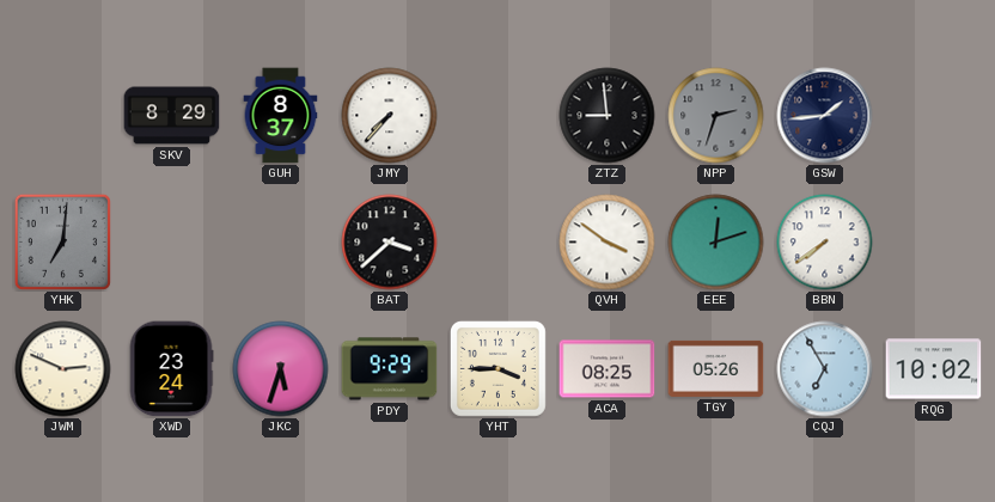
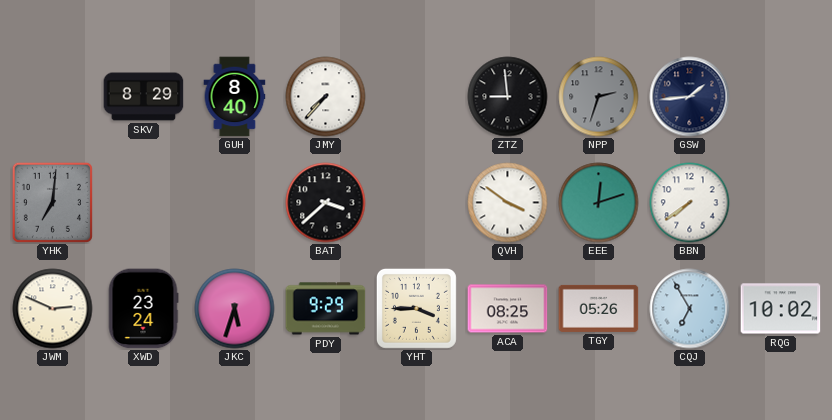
GUH: 8:37 -> 8:40
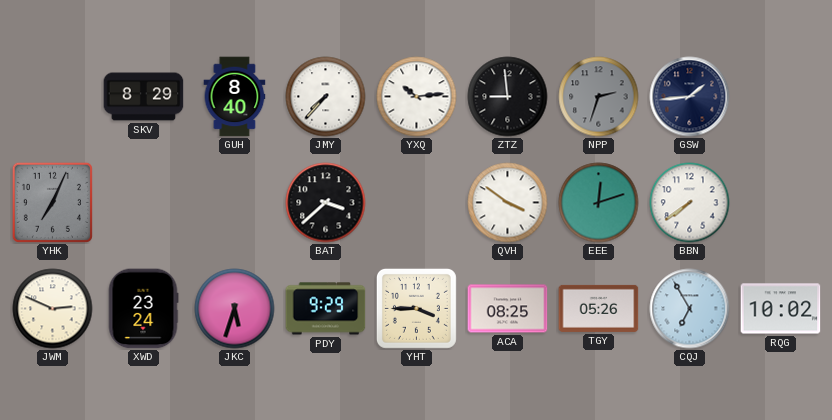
YXQ: none -> 10:14
YHK: 7:01 -> 7:04
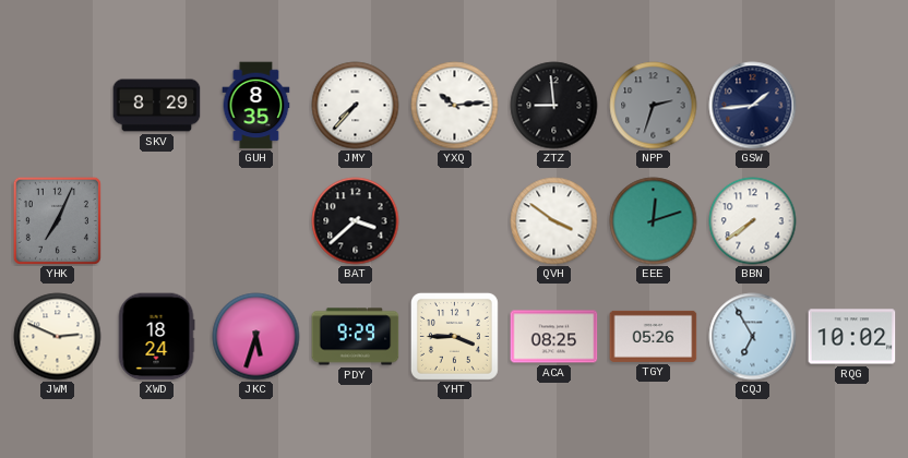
GUH: 8:40 -> 8:35
XWD: 23:24 -> 18:24
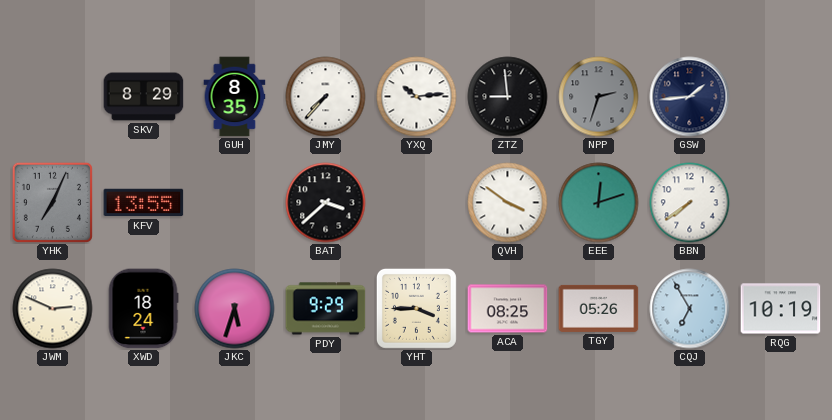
KFV: none -> 13:55
RQG: 10:02 -> 10:19
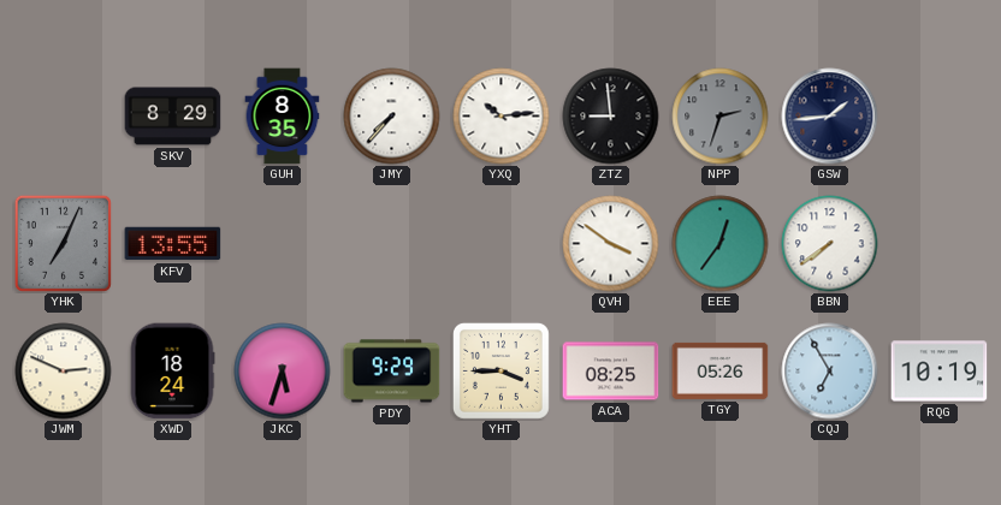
BAT: 3:38 -> none
EEE: 12:12 -> 12:36
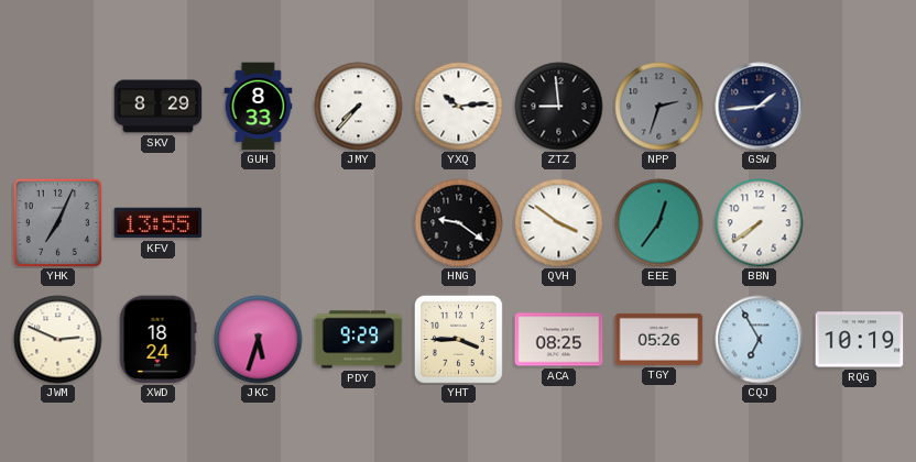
GUH: 8:35 -> 8:33
HNG: none -> 9:21
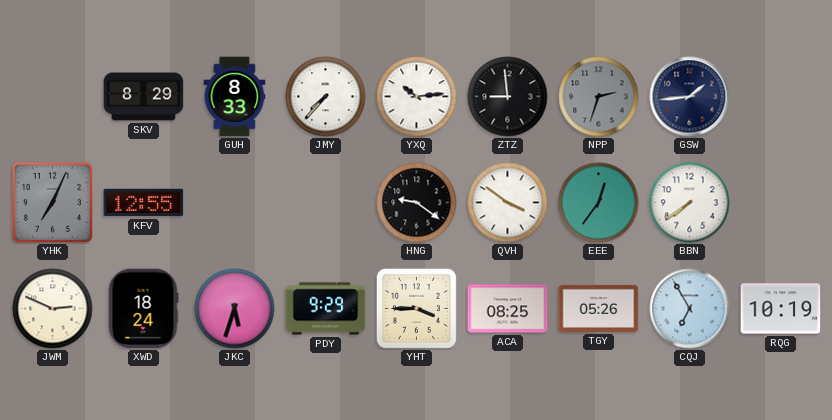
KFV: 13:55 -> 12:55
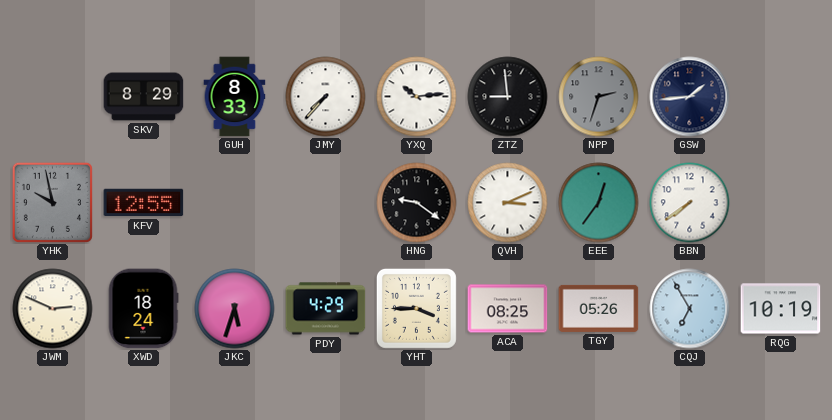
YHK: 7:04 -> 9:58
QVH: 3:51 -> 3:11
PDY: 9:29 -> 4:29
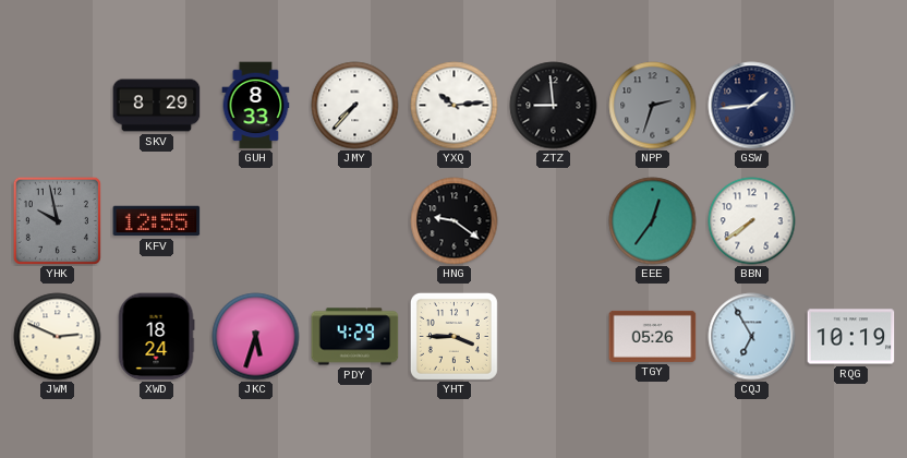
QVH: 3:11 -> none
ACA: 08:25 -> none
